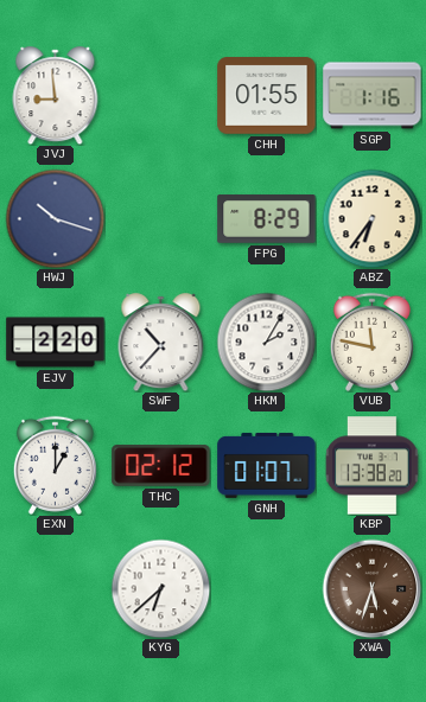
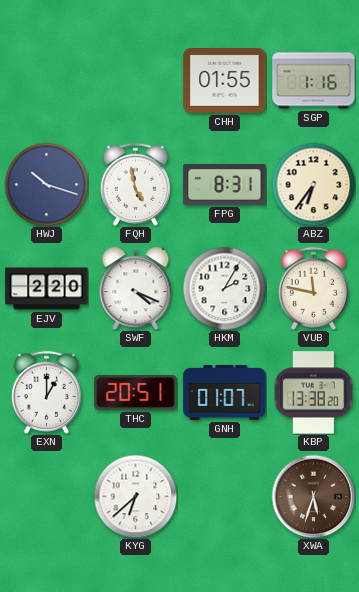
JVJ: 8:59 -> none
FQH: none -> 4:58
FPG: 8:29 -> 8:31
SWF: 10:37 -> 4:19
THC: 02:12 -> 20:51
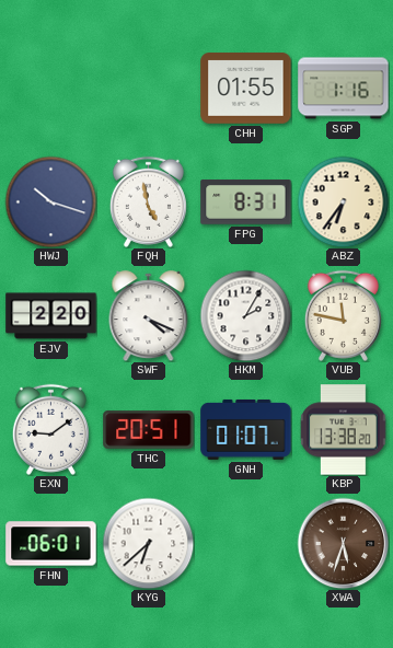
EXN: 1:00 -> 9:09
FHN: none -> 06:01
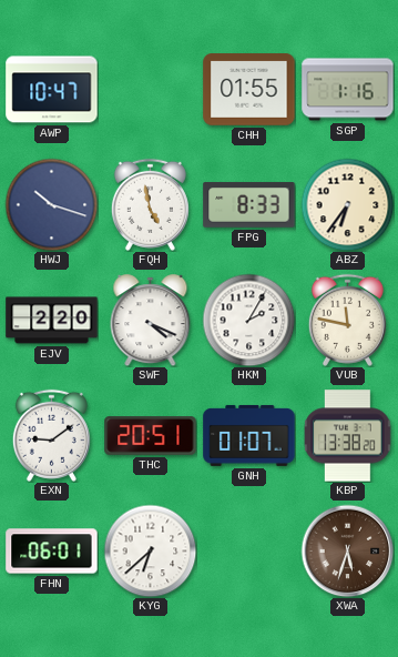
AWP: none -> 10:47
FPG: 8:31 -> 8:33
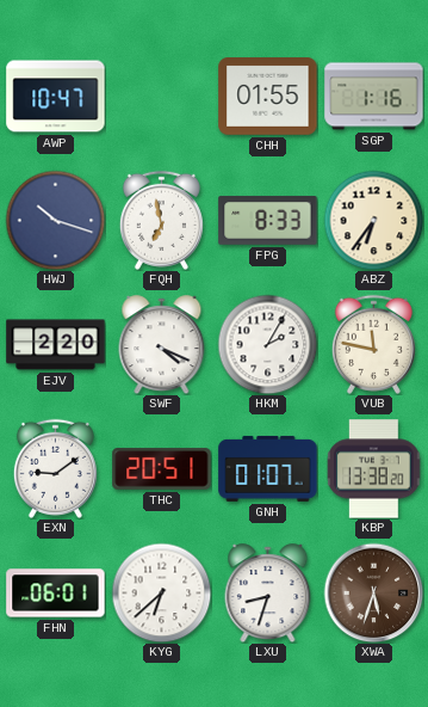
FQH: 4:58 -> 6:58
LXU: none -> 8:33
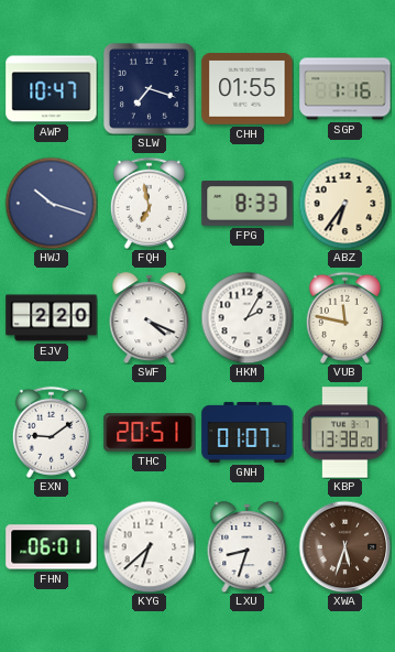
SLW: none -> 7:18
